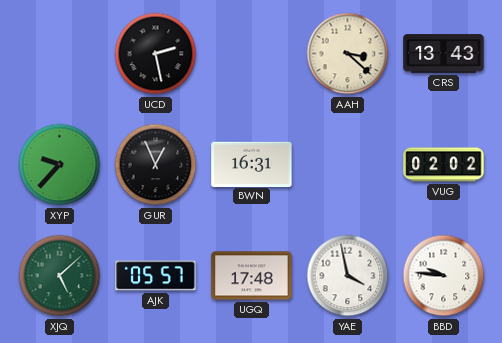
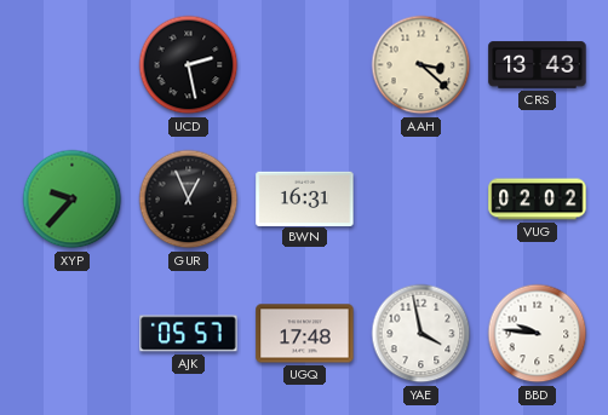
XJQ: 5:08 -> none
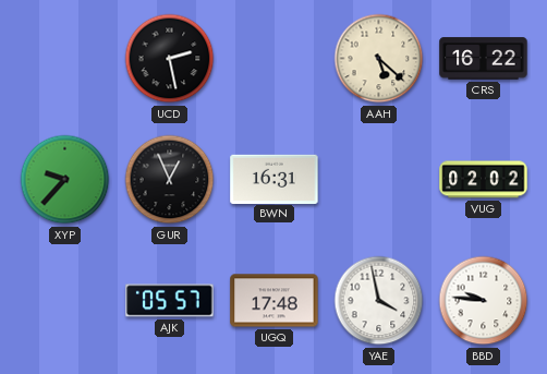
AAH: 3:22 -> 5:22
CRS: 13:43 -> 16:22
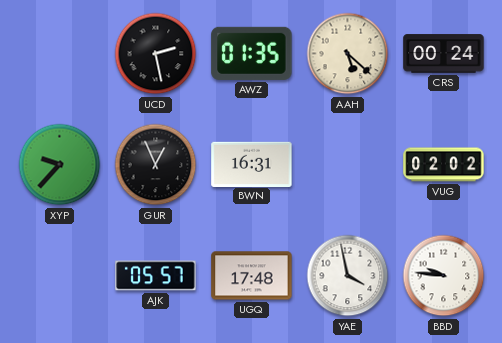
AWZ: none -> 01:35
CRS: 16:22 -> 00:24
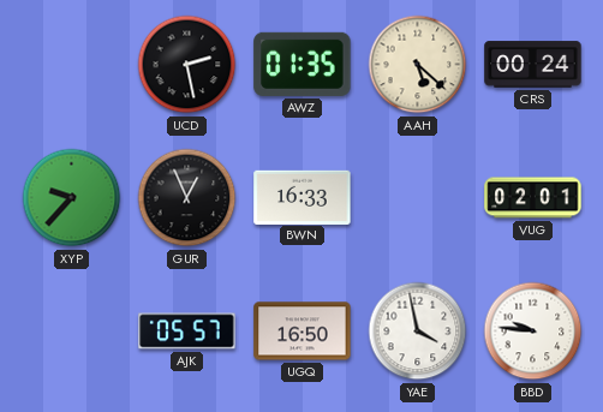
BWN: 16:31 -> 16:33
VUG: 02:02 -> 02:01
UGQ: 17:48 -> 16:50
